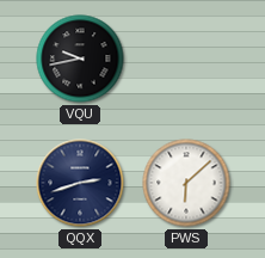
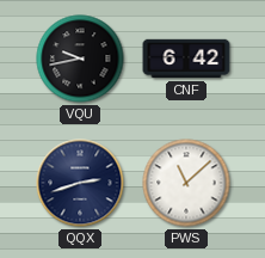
CNF: none -> 6:42
PWS: 6:08 -> 11:08
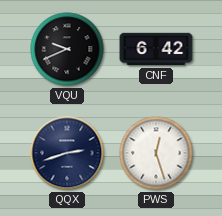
VQU: 9:43 -> 9:41
PWS: 11:08 -> 12:27
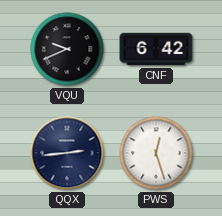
QQX: 2:42 -> 2:44
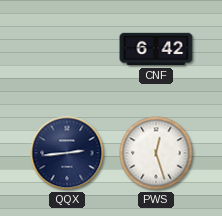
VQU: 9:41 -> none
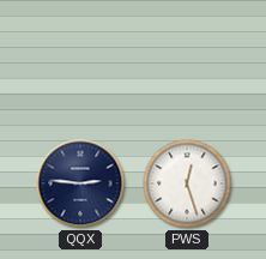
CNF: 6:42 -> none
QQX: 2:44 -> 2:46
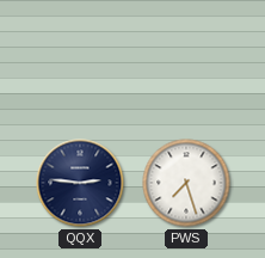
PWS: 12:27 -> 7:27
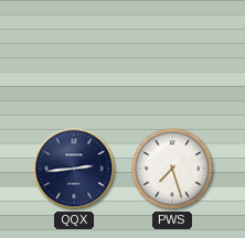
QQX: 2:46 -> 2:44
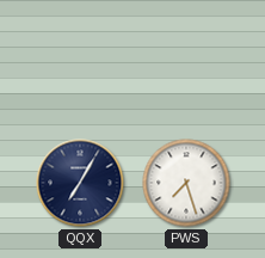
QQX: 2:44 -> 7:05
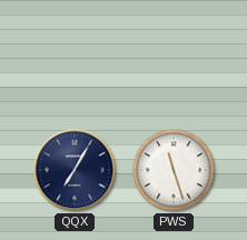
PWS: 7:27 -> 11:27
